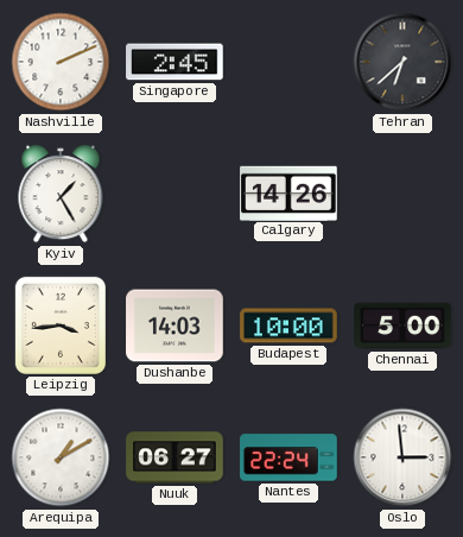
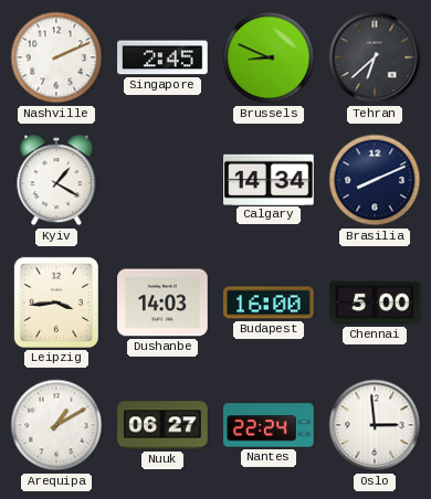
Brussels: none -> 8:49
Kyiv: 1:25 -> 1:20
Calgary: 14:26 -> 14:34
Brasilia: none -> 8:11
Budapest: 10:00 -> 16:00
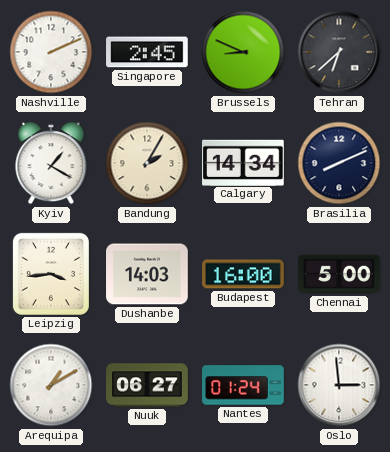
Bandung: none -> 2:05
Nantes: 22:24 -> 01:24
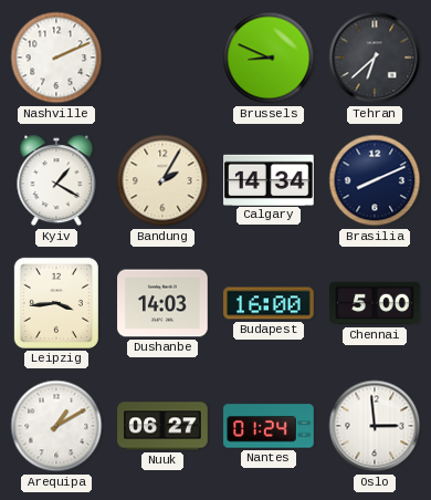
Singapore: 2:45 -> none
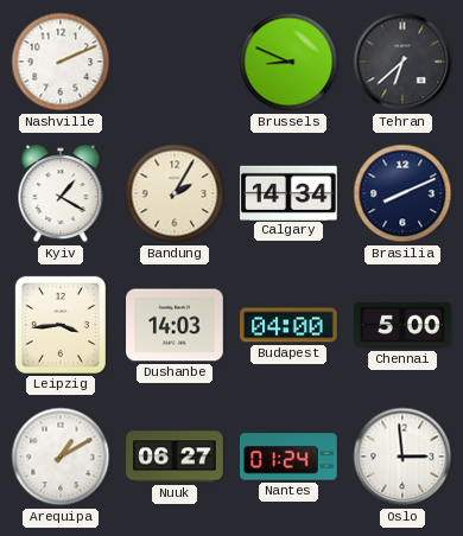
Budapest: 16:00 -> 04:00
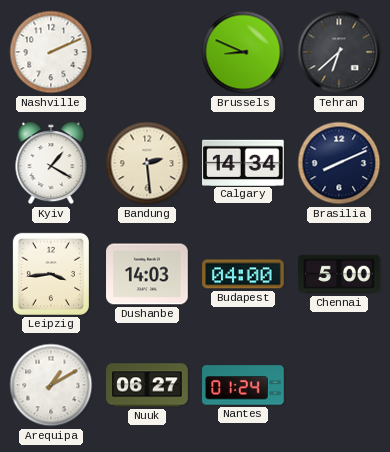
Bandung: 2:05 -> 2:29
Oslo: 2:59 -> none
